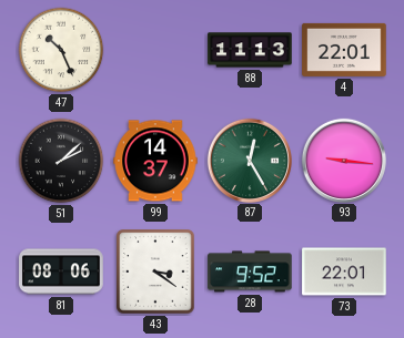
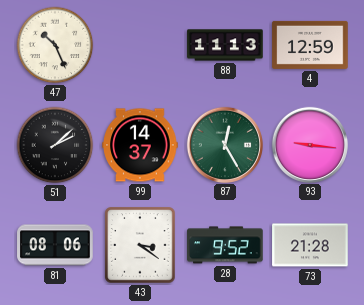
4: 22:01 -> 12:59
73: 22:01 -> 21:28
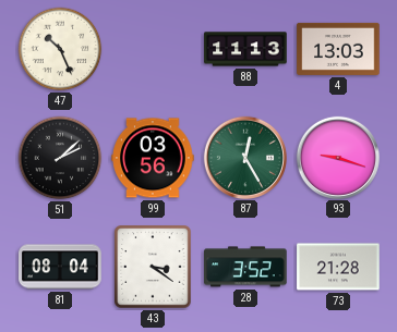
4: 12:59 -> 13:03
99: 14:37 -> 03:56
93: 9:16 -> 9:18
81: 08:06 -> 08:04
28: 9:52 -> 3:52
